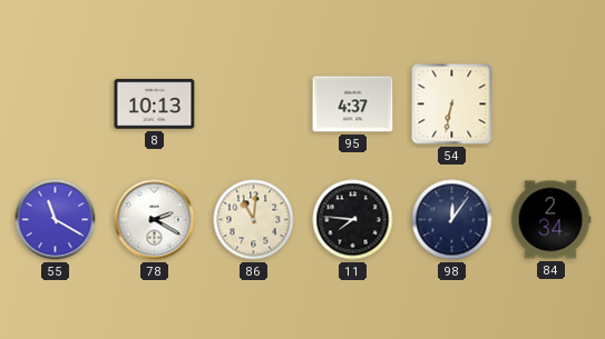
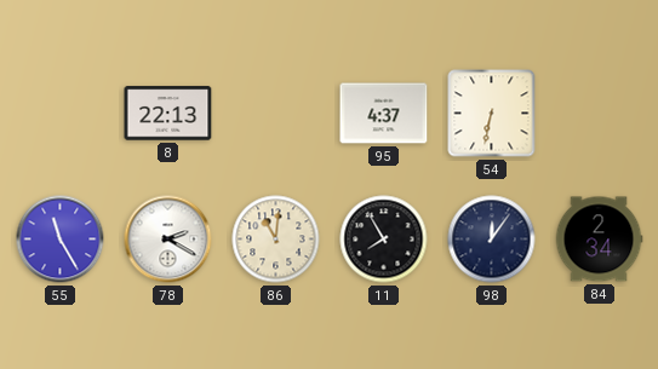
8: 10:13 -> 22:13
55: 11:20 -> 11:25
11: 7:46 -> 7:55
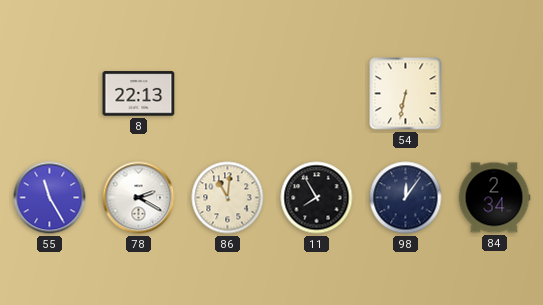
95: 4:37 -> none
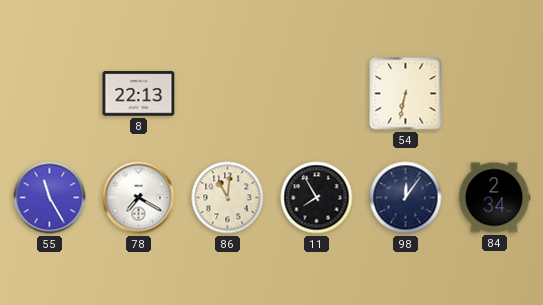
78: 2:20 -> 7:20
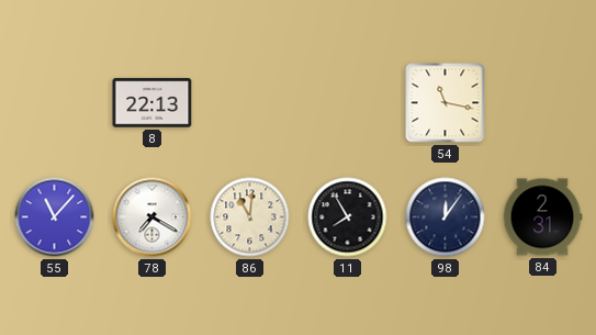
54: 6:32 -> 11:17
55: 11:25 -> 11:07
84: 2:34 -> 2:31
